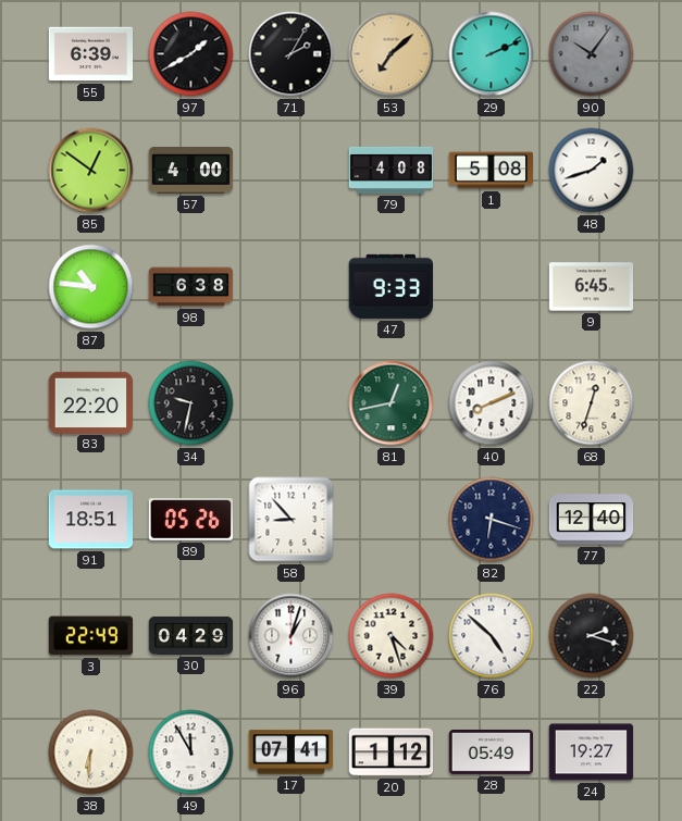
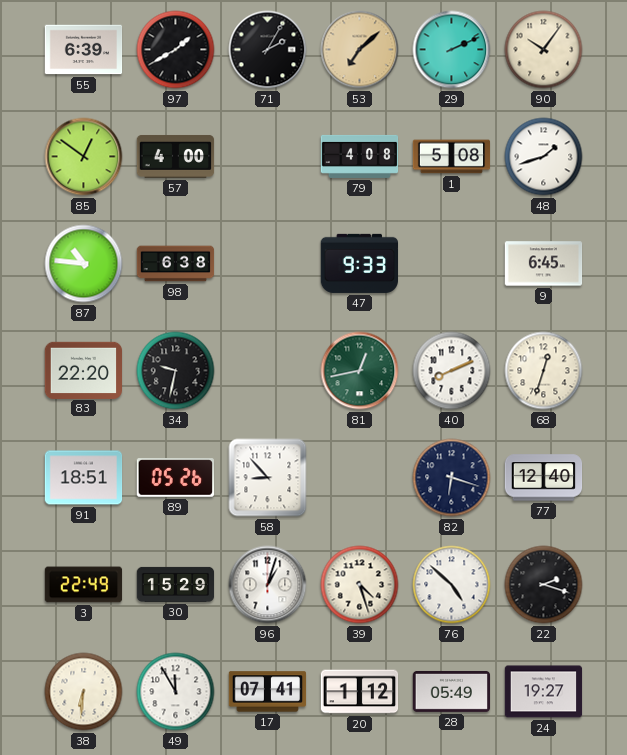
90 dial: grey -> cream
30: 04:29 -> 15:29
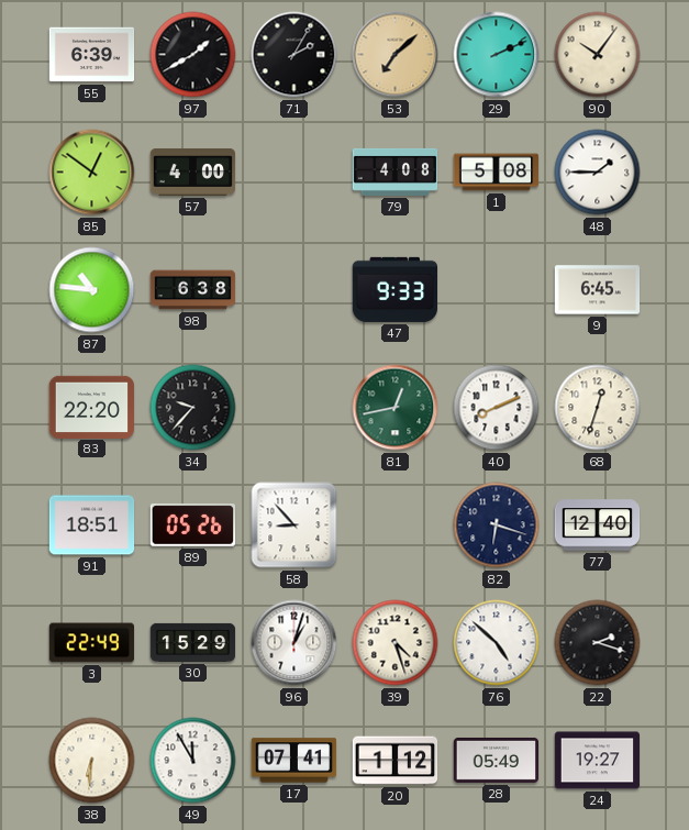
48: 1:42 -> 1:45
34: 9:32 -> 9:37
